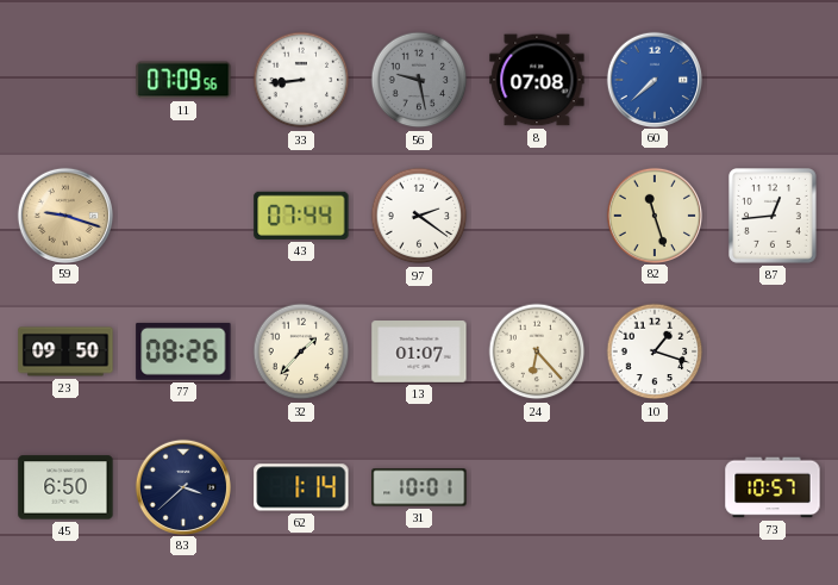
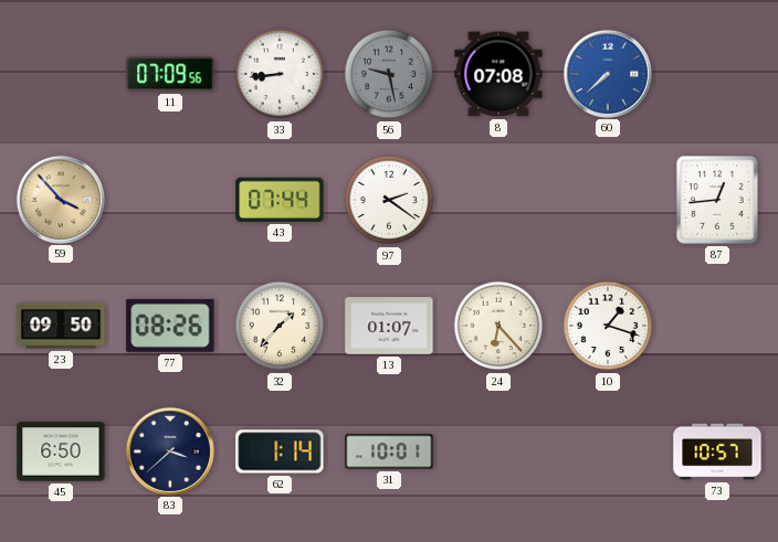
59: 9:18 -> 3:53
82: 11:27 -> none
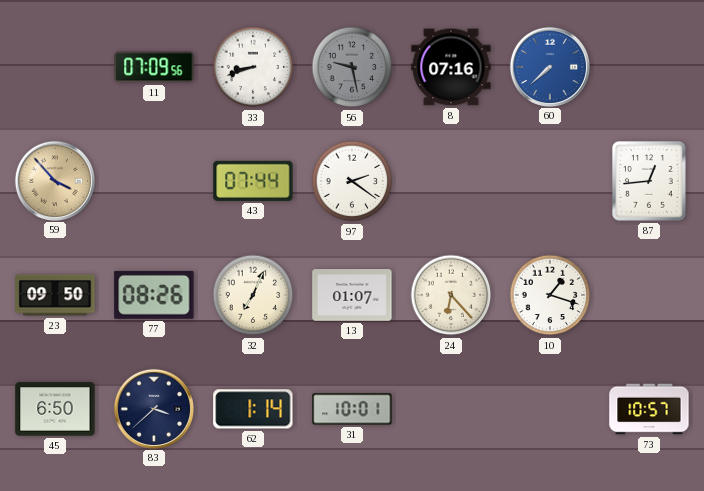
33: 8:44 -> 8:42
8: 07:08 -> 07:16
32: 1:37 -> 7:04
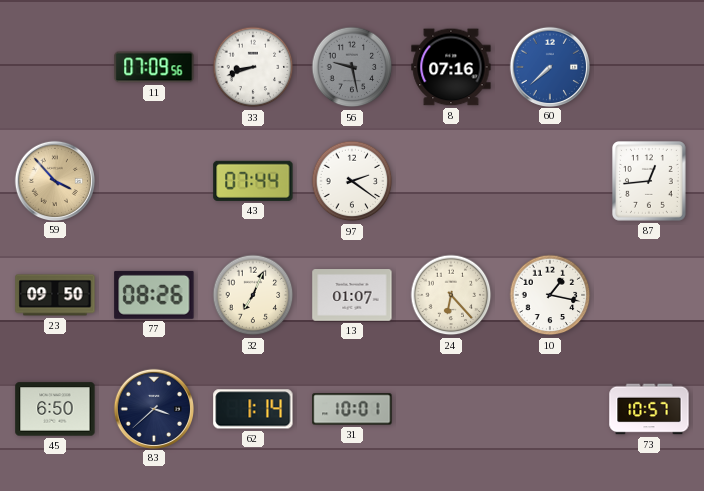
10: 1:18 -> 1:17
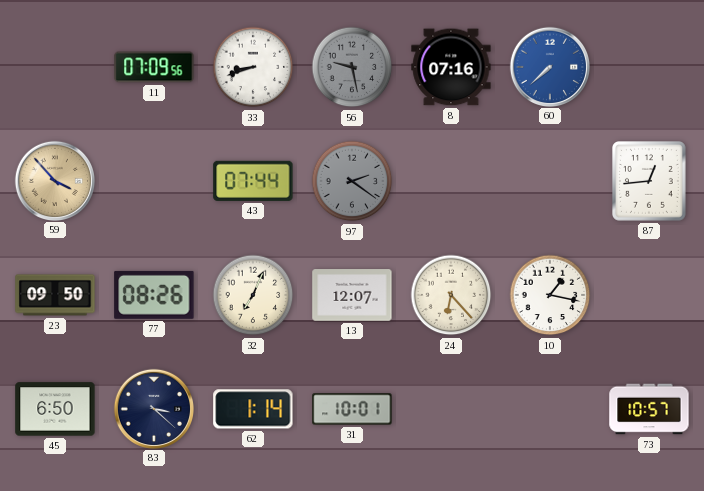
97 dial: white -> grey
13: 01:07 -> 12:07
83: 3:38 -> 3:22
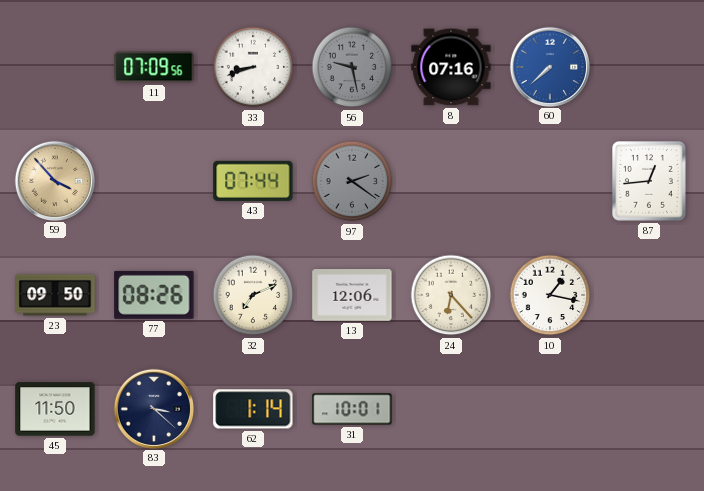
32: 7:04 -> 7:11
13: 12:07 -> 12:06
45: 6:50 -> 11:50
73: 10:57 -> none
